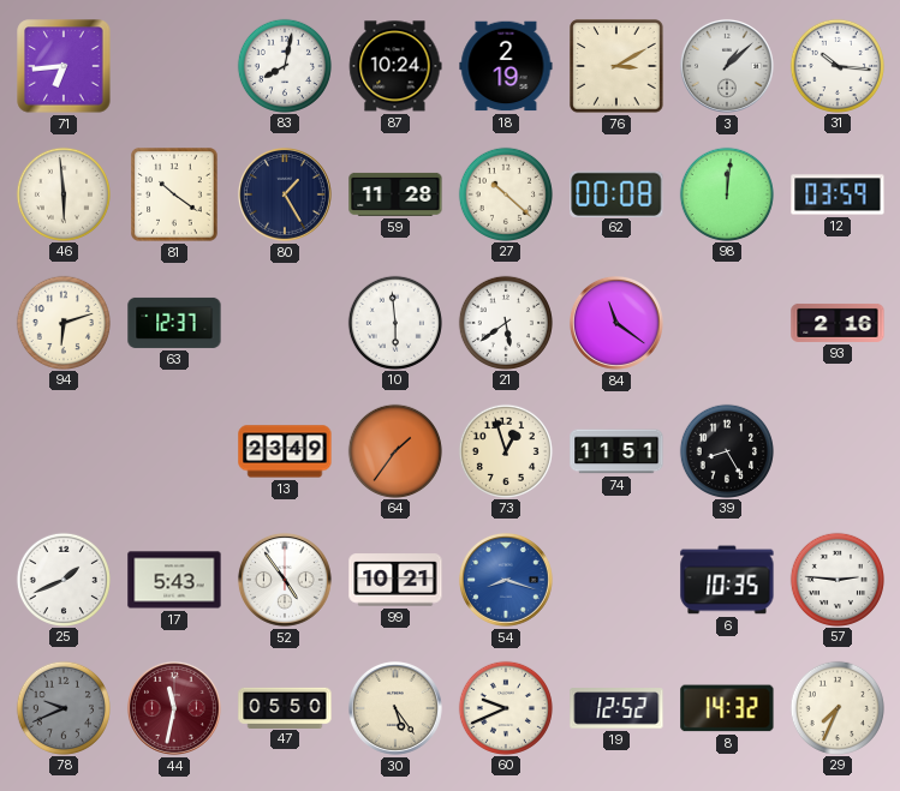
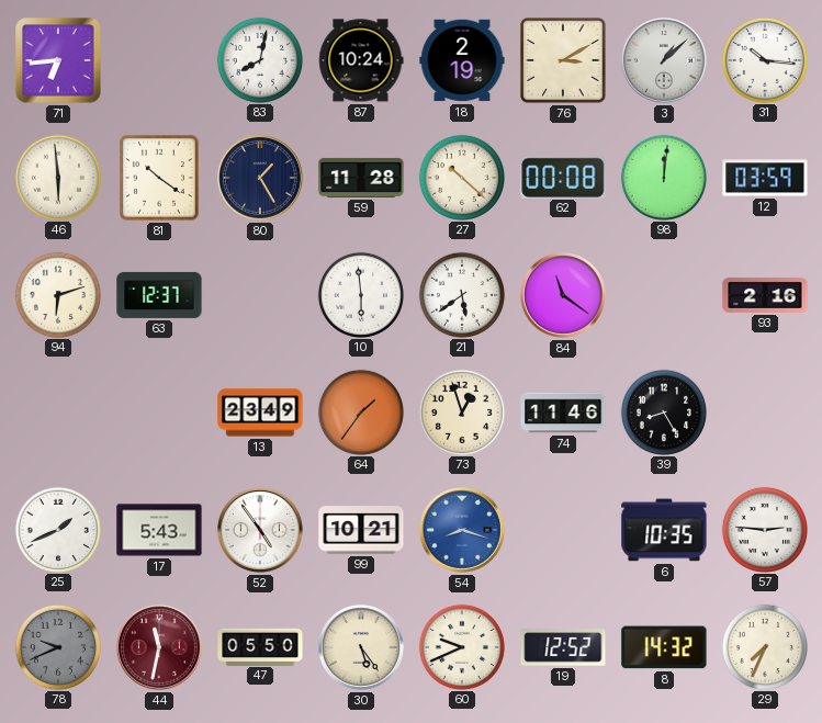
74: 11:51 -> 11:46
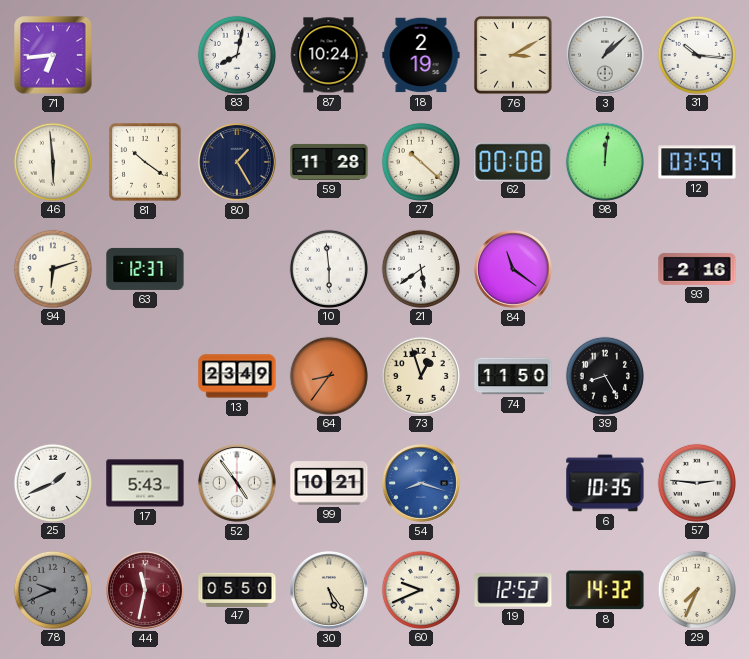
64: 1:36 -> 8:36
74: 11:46 -> 11:50
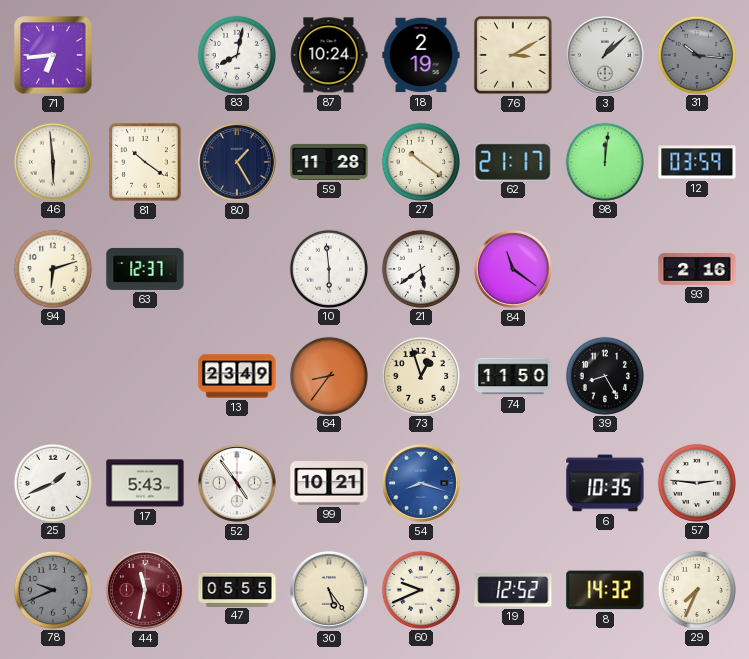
31 dial: white -> grey
27: 10:22 -> 10:21
62: 00:08 -> 21:17
47: 05:50 -> 05:55
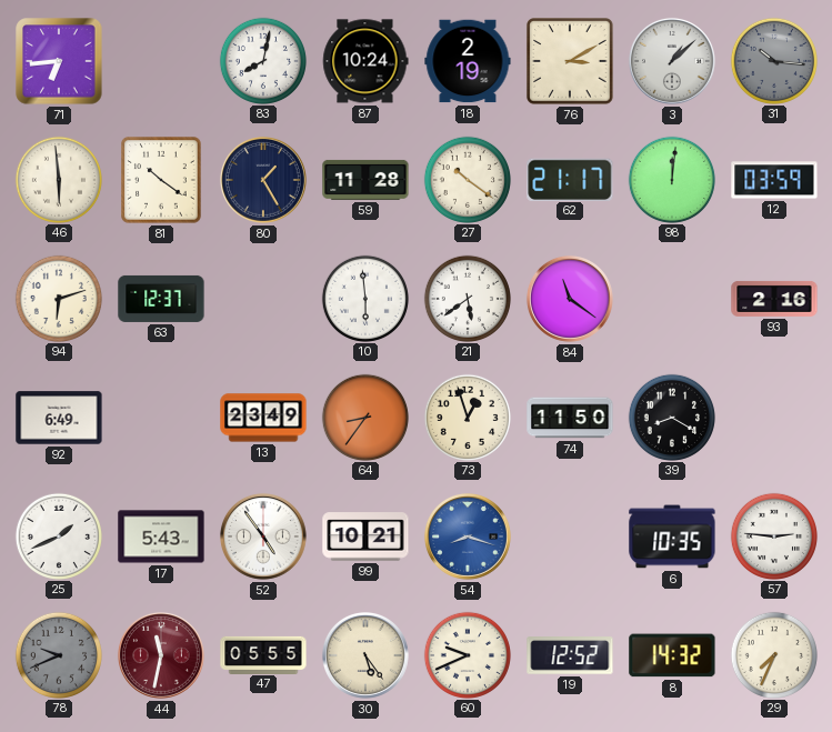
92: none -> 6:49
39: 8:25 -> 8:20
